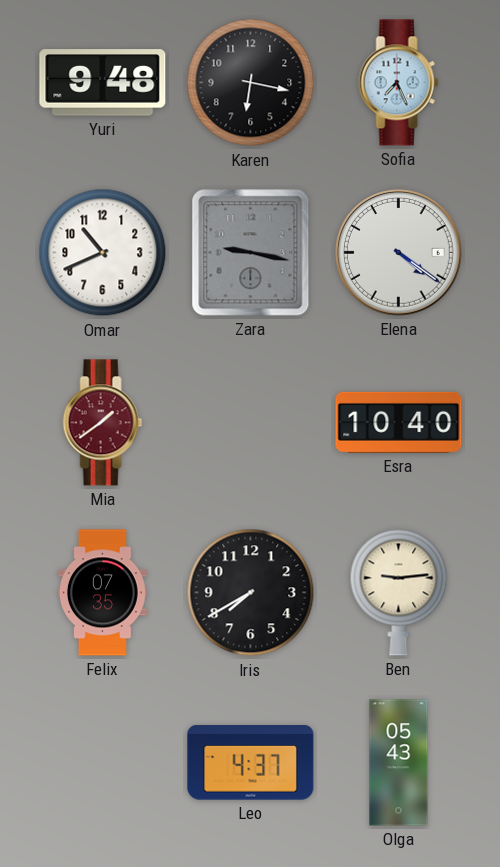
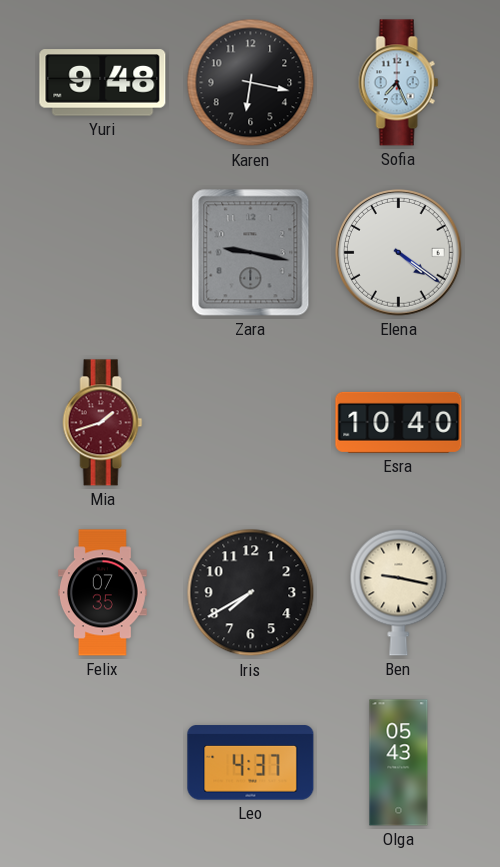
Omar: 10:41 -> none
Mia: 1:39 -> 1:42
Ben: 9:14 -> 9:17
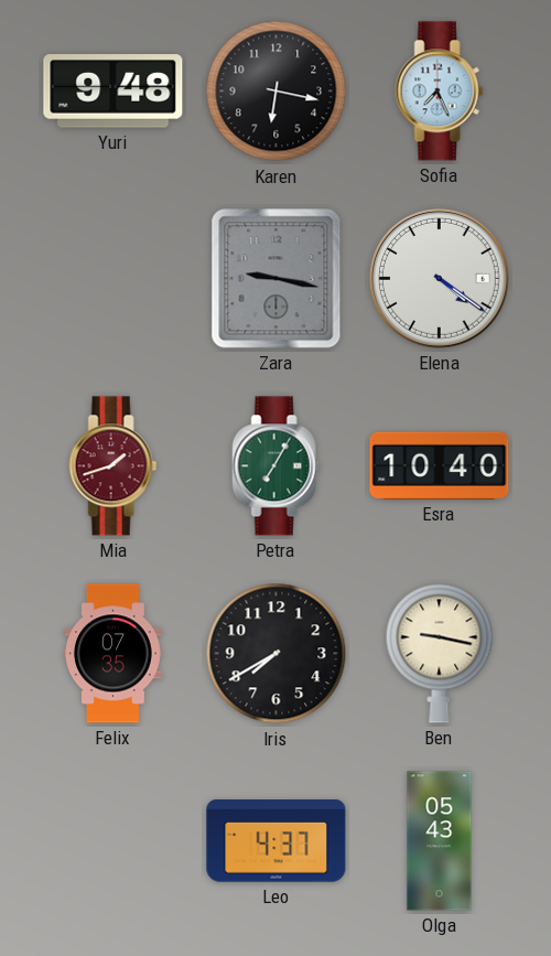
Petra: none -> 7:05
